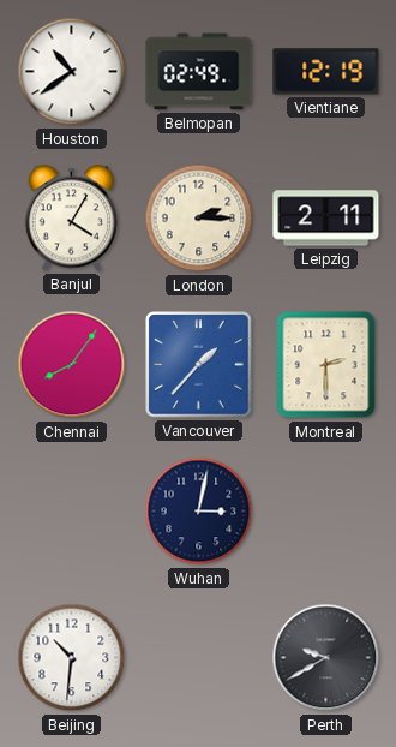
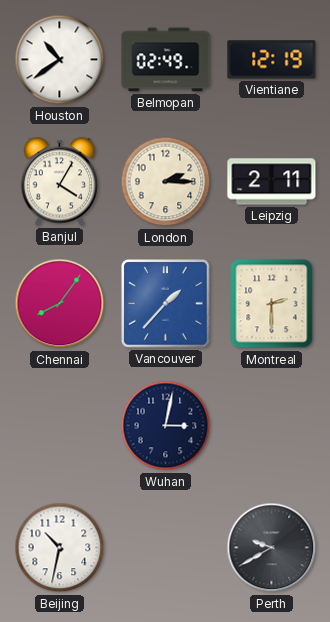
Beijing: 10:31 -> 10:32
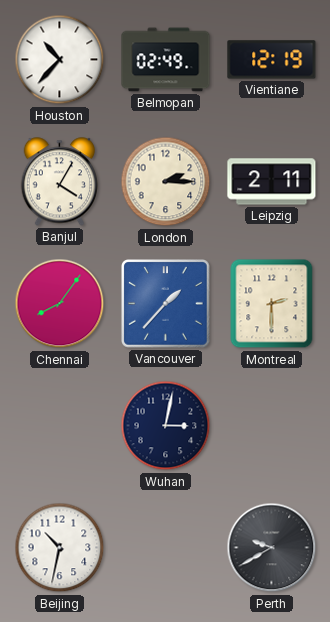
Houston: 10:39 -> 10:37
